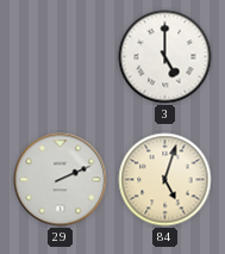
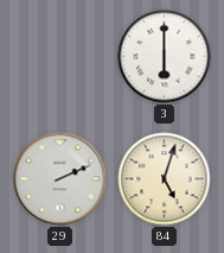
3: 5:00 -> 6:00
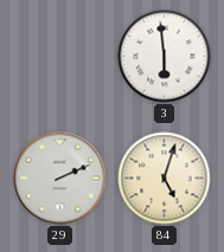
3: 6:00 -> 5:59
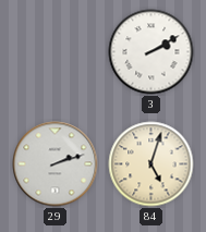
3: 5:59 -> 2:10
29: 2:11 -> 2:12
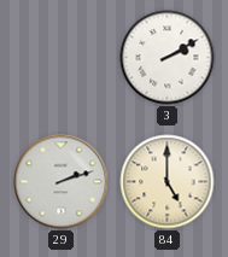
84: 5:03 -> 5:00
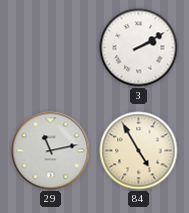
29: 2:12 -> 11:13
84: 5:00 -> 4:55
